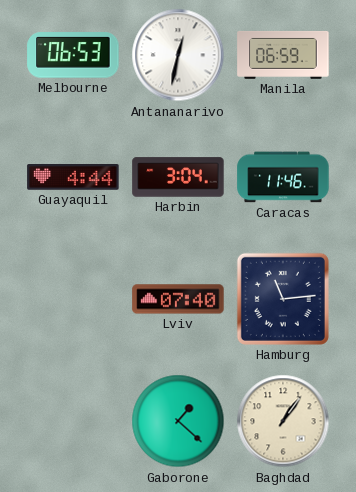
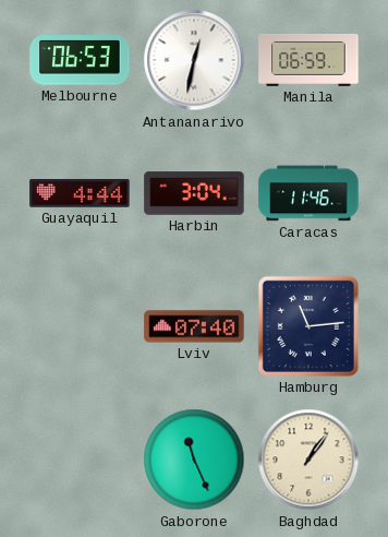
Gaborone: 1:22 -> 11:26
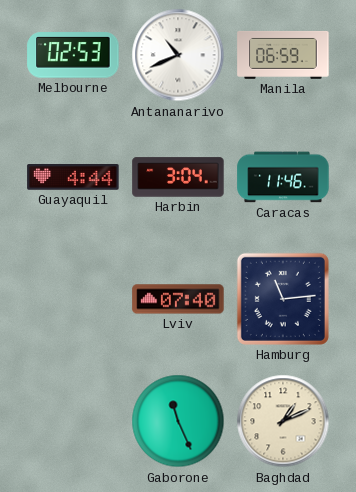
Melbourne: 06:53 -> 02:53
Antananarivo: 12:32 -> 10:41
Baghdad: 1:06 -> 1:11
